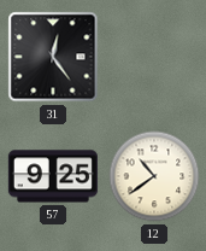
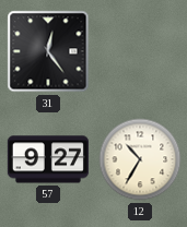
57: 9:25 -> 9:27
12: 10:39 -> 10:35
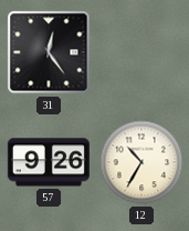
57: 9:27 -> 9:26
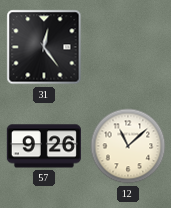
12: 10:35 -> 11:08
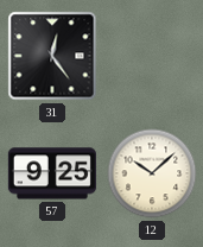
57: 9:26 -> 9:25
12: 11:08 -> 10:08
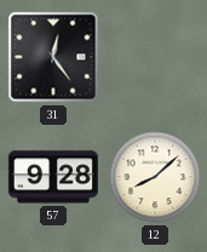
57: 9:25 -> 9:28
12: 10:08 -> 8:08
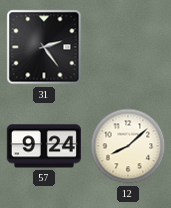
31: 12:24 -> 2:24
57: 9:28 -> 9:24
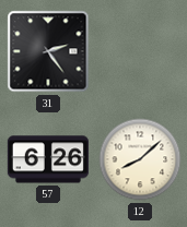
57: 9:24 -> 6:26
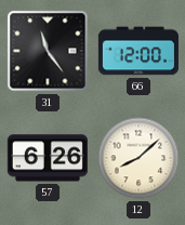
31: 2:24 -> 11:24
66: none -> 12:00
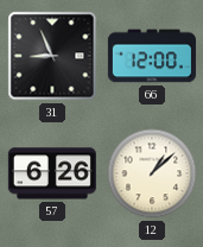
31: 11:24 -> 8:56
12: 8:08 -> 1:08
